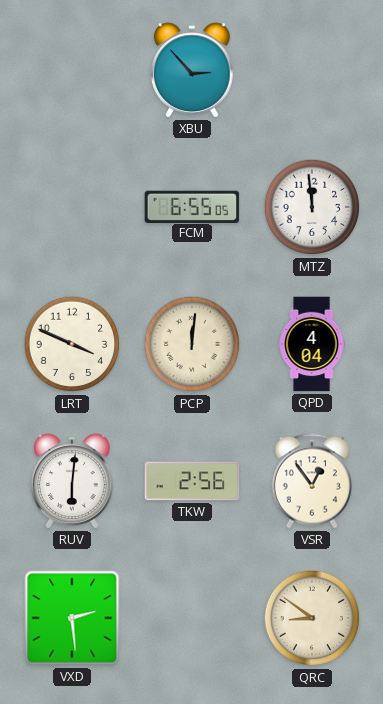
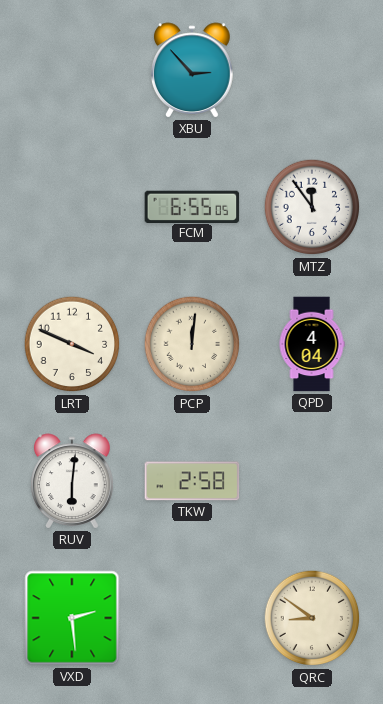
MTZ: 11:59 -> 11:54
TKW: 2:56 -> 2:58
VSR: 12:54 -> none
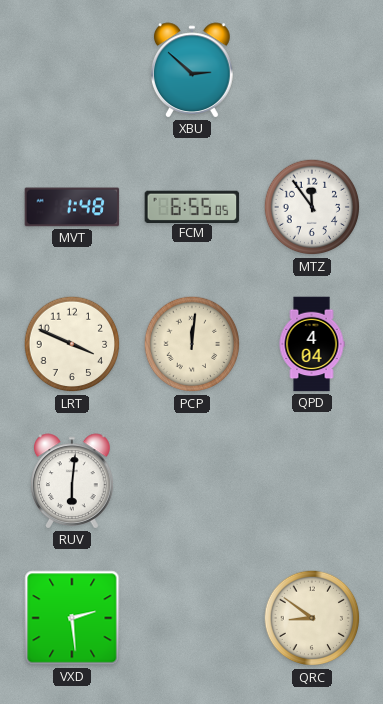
XBU: 2:53 -> 2:52
MVT: none -> 1:48
TKW: 2:58 -> none
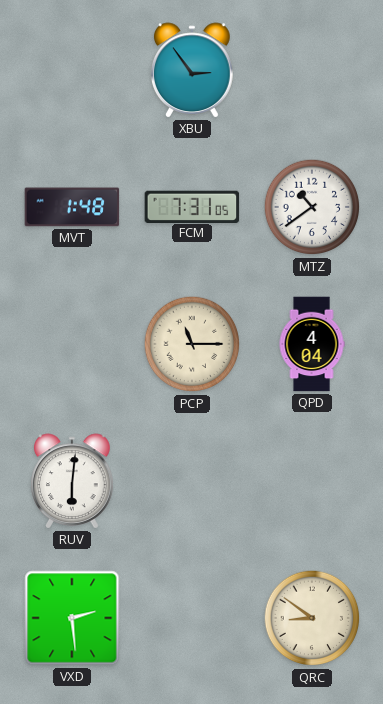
XBU: 2:52 -> 2:54
FCM: 6:55 -> 7:31
MTZ: 11:54 -> 10:39
LRT: 3:49 -> none
PCP: 12:01 -> 11:15
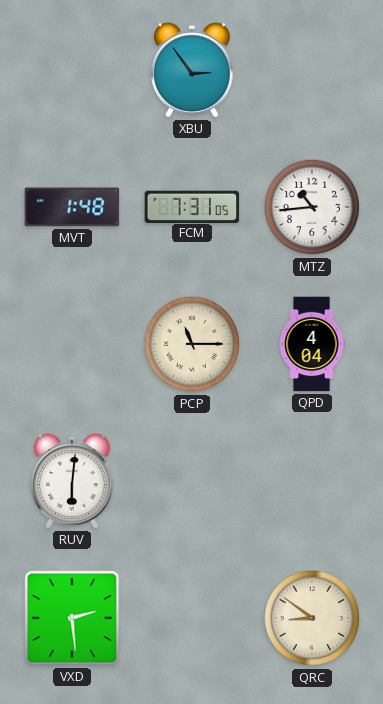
MTZ: 10:39 -> 10:44
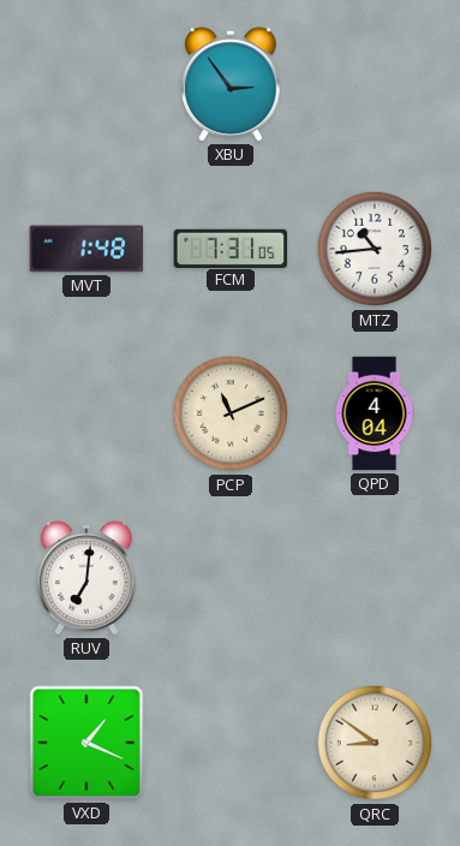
PCP: 11:15 -> 11:11
RUV: 6:01 -> 7:01
VXD: 2:29 -> 1:19
